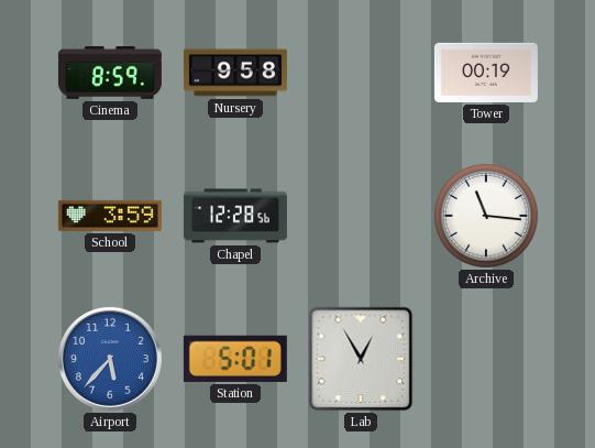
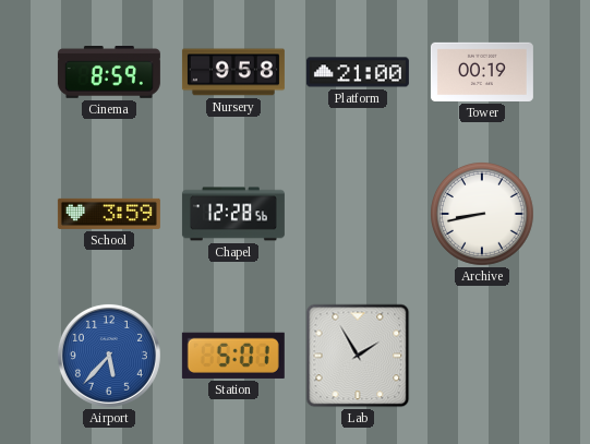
Platform: none -> 21:00
Archive: 11:16 -> 8:43
Lab: 12:55 -> 1:55
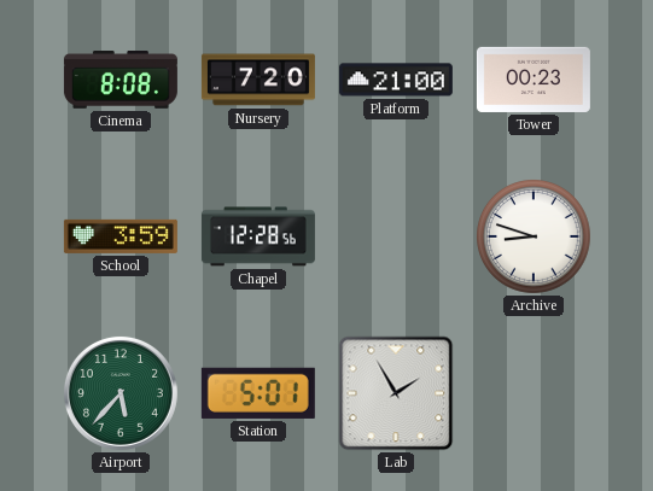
Cinema: 8:59 -> 8:08
Nursery: 9:58 -> 7:20
Tower: 00:19 -> 00:23
Archive: 8:43 -> 8:48
Airport dial: blue -> green
